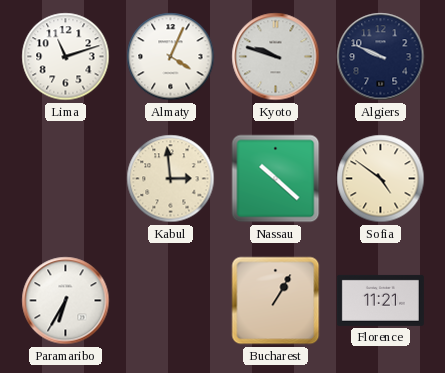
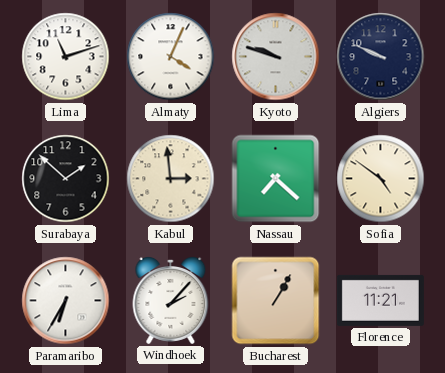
Surabaya: none -> 1:52
Nassau: 10:22 -> 7:22
Windhoek: none -> 2:07
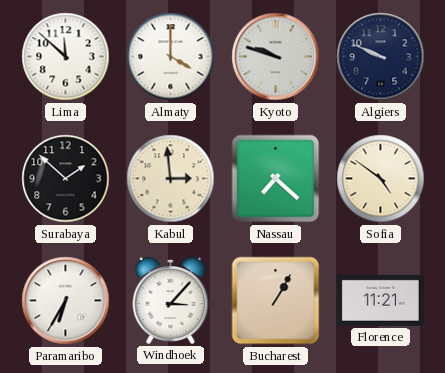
Lima: 11:12 -> 11:52
Almaty: 4:04 -> 4:00
Windhoek: 2:07 -> 3:07
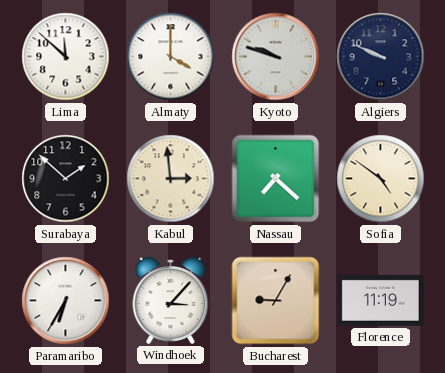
Bucharest: 1:05 -> 9:05
Florence: 11:21 -> 11:19
